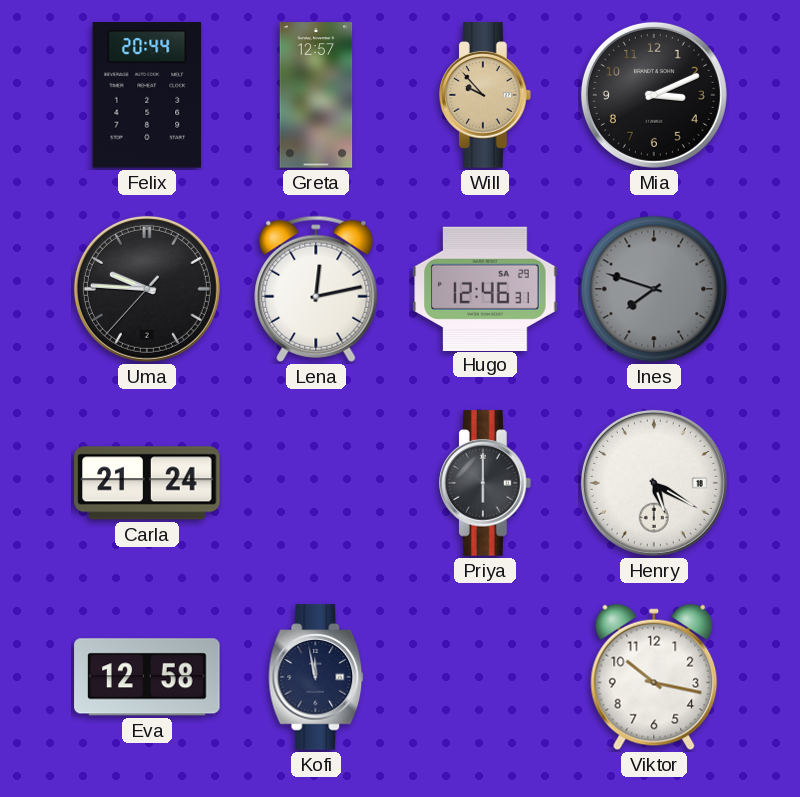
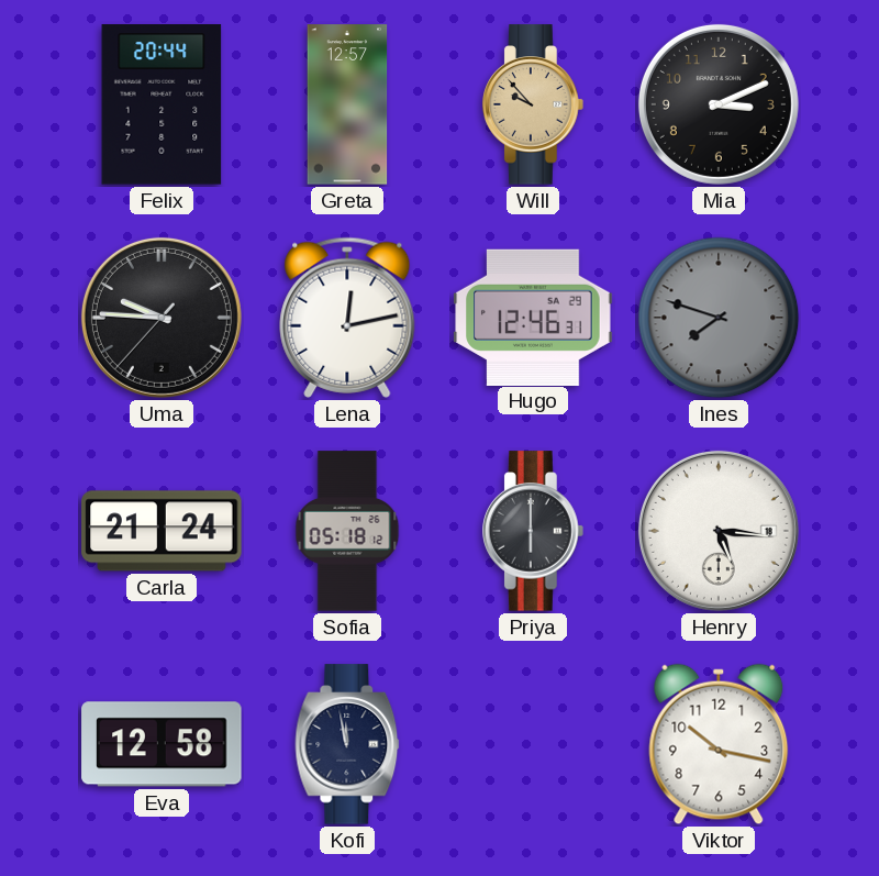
Sofia: none -> 05:18
Henry: 5:20 -> 5:16
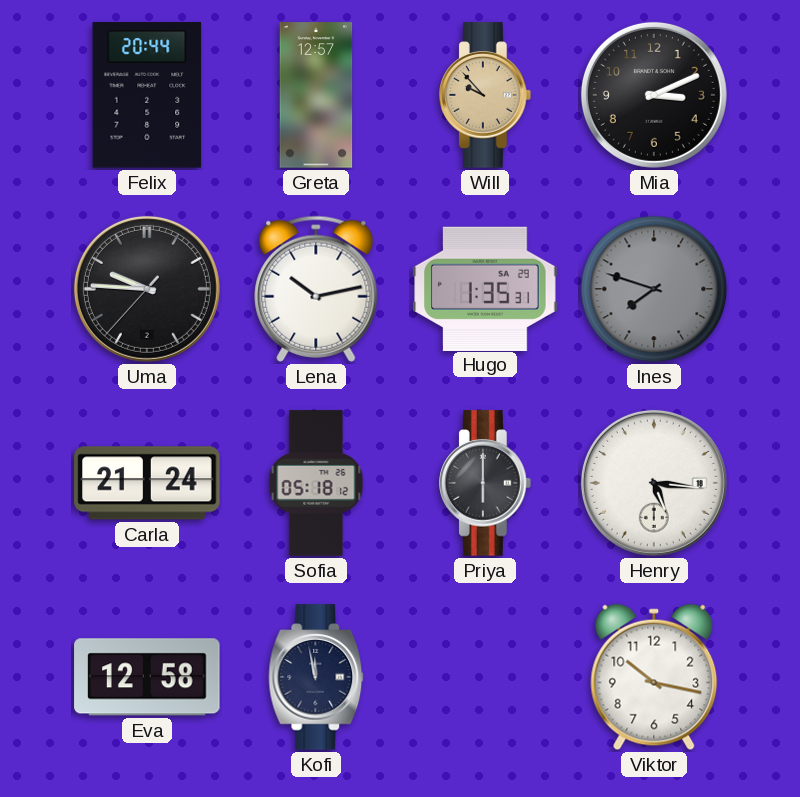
Lena: 12:13 -> 10:13
Hugo: 12:46 -> 1:35
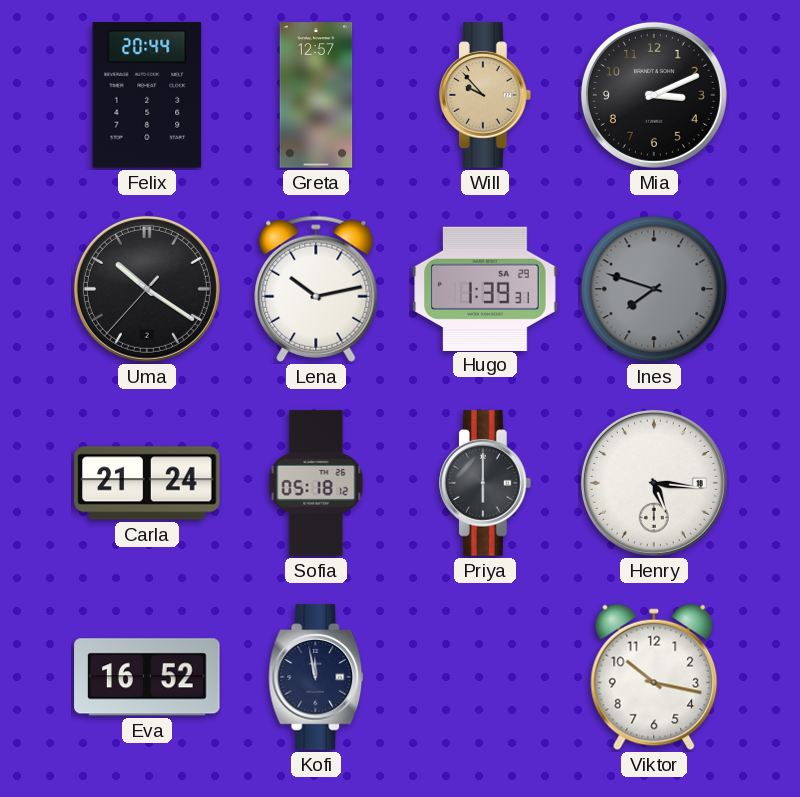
Uma: 9:45 -> 10:20
Hugo: 1:35 -> 1:39
Eva: 12:58 -> 16:52
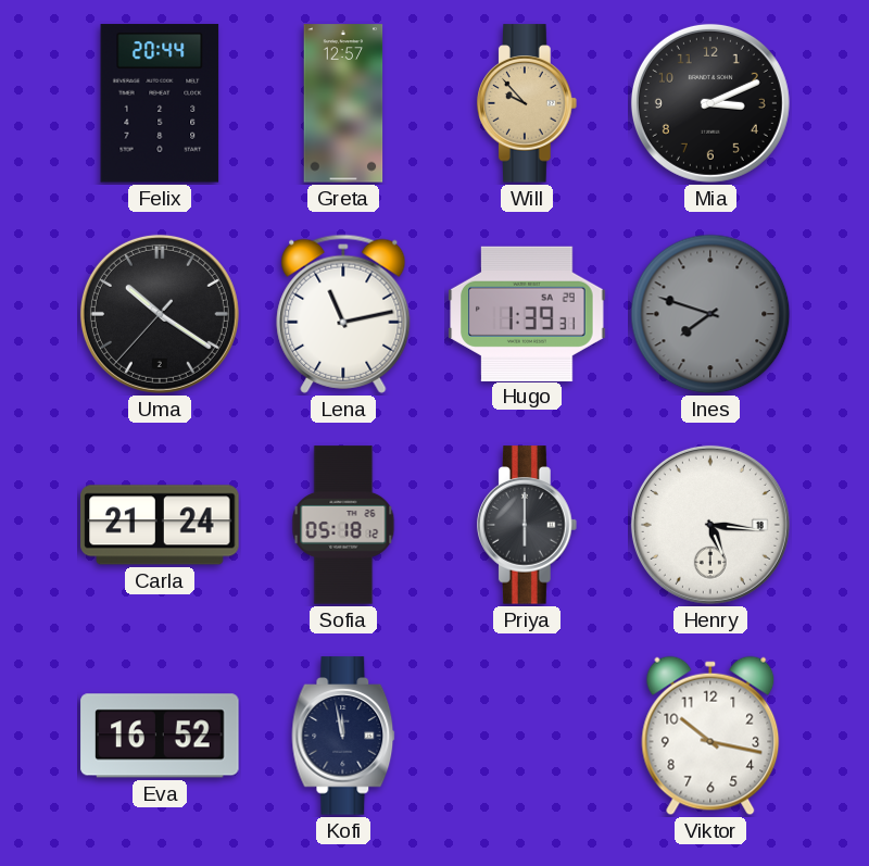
Lena: 10:13 -> 11:13
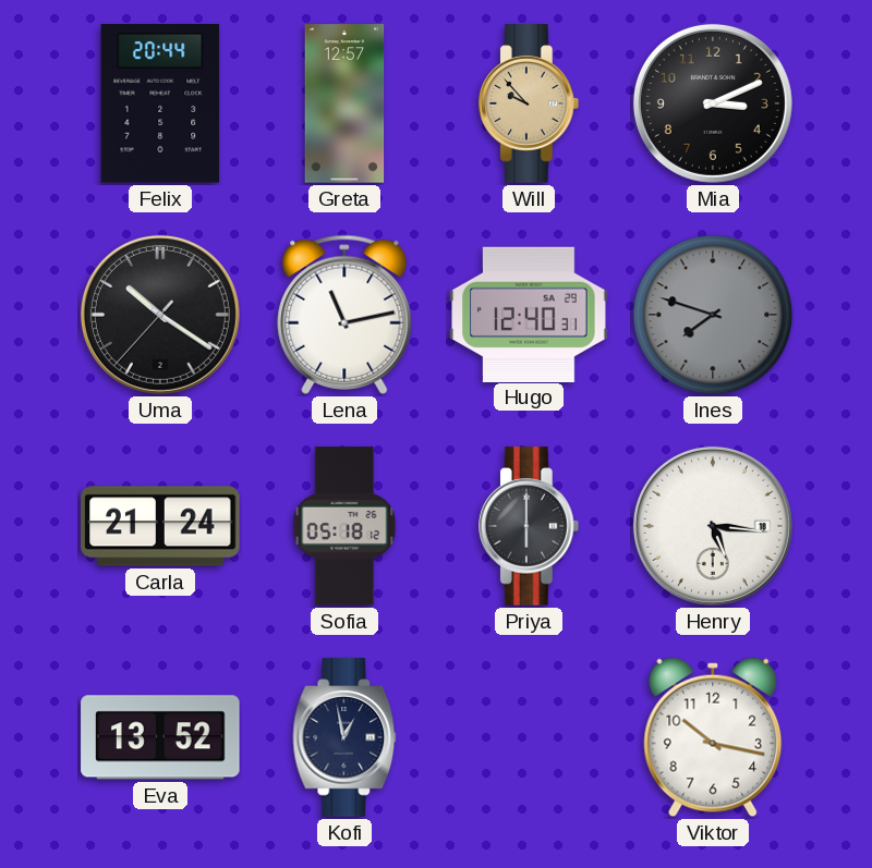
Hugo: 1:39 -> 12:40
Eva: 16:52 -> 13:52
Kofi: 11:58 -> 12:58
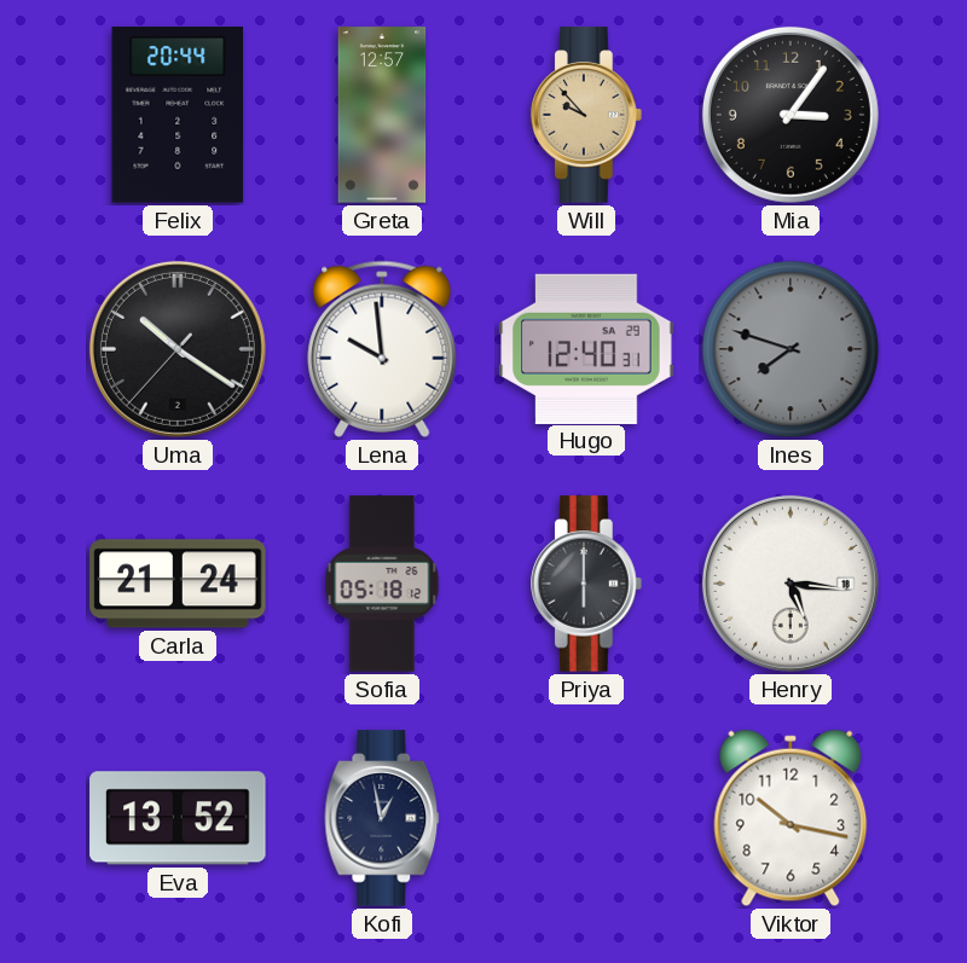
Mia: 3:11 -> 3:06
Lena: 11:13 -> 9:59
